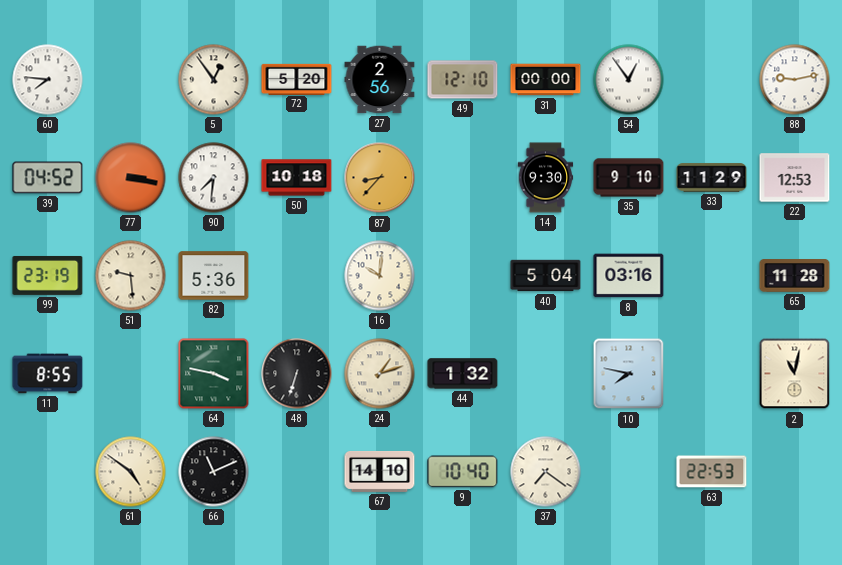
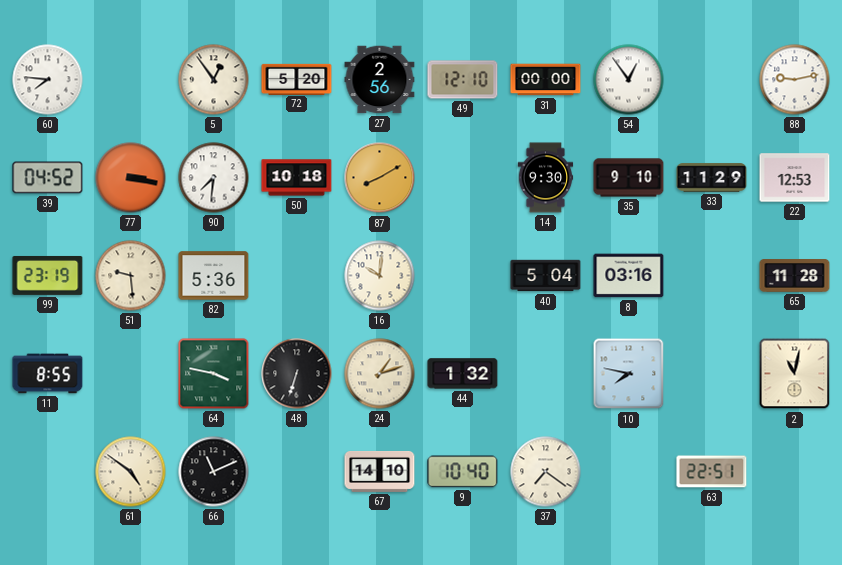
87: 8:37 -> 8:10
63: 22:53 -> 22:51
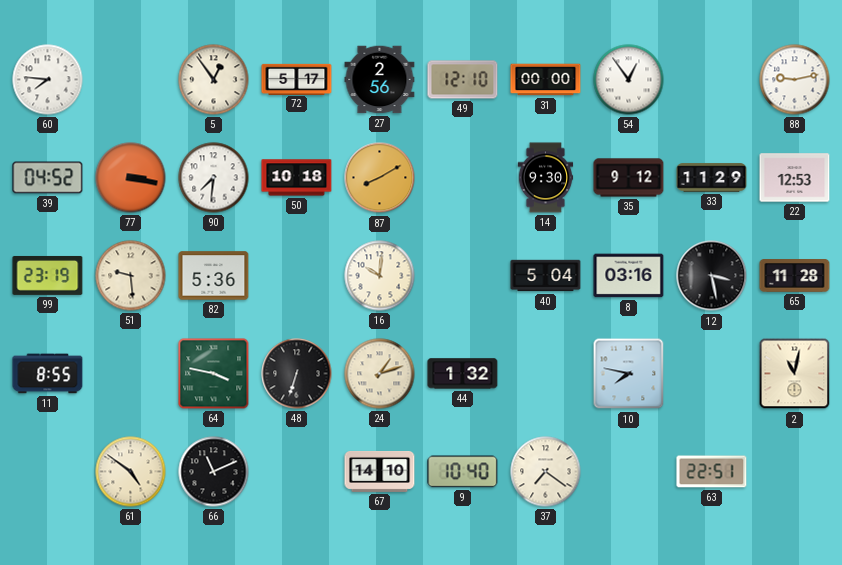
72: 5:20 -> 5:17
35: 9:10 -> 9:12
12: none -> 3:28
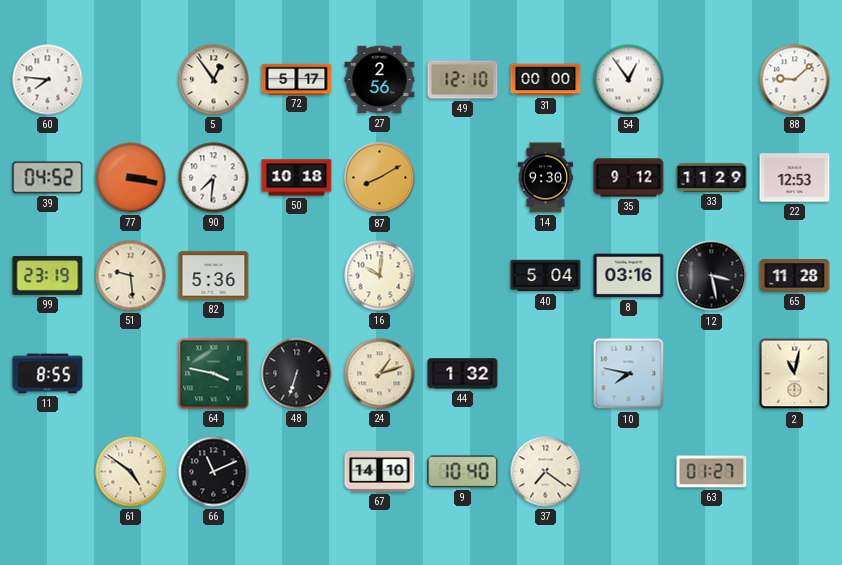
88: 9:13 -> 9:08
63: 22:51 -> 01:27
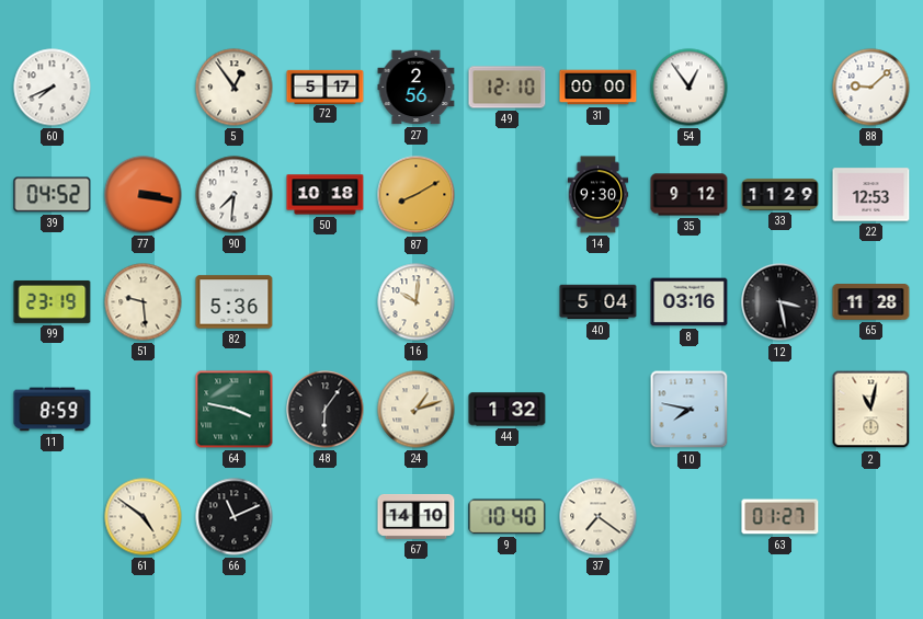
60: 7:46 -> 7:41
11: 8:55 -> 8:59
48: 6:33 -> 6:06
